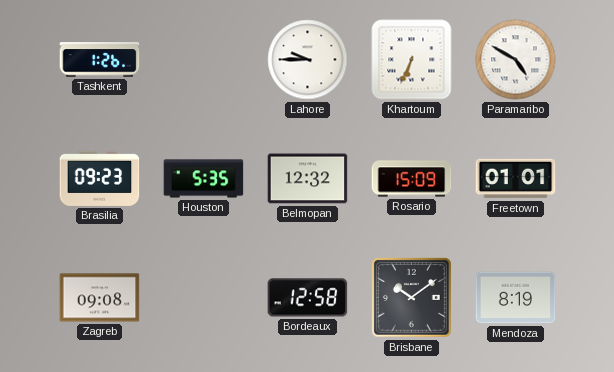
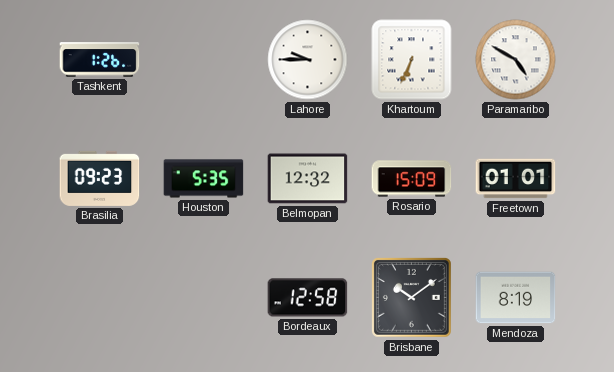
Zagreb: 09:08 -> none
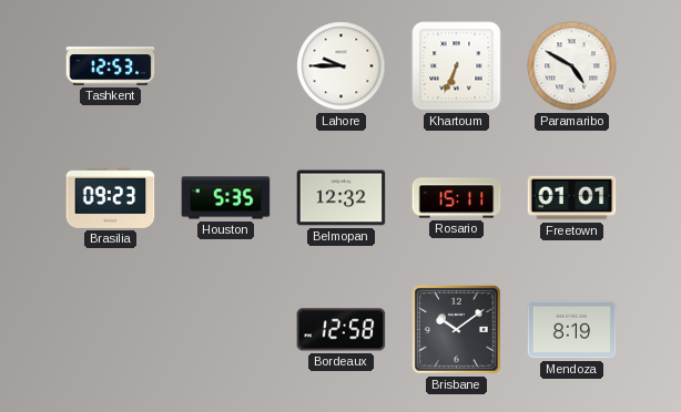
Tashkent: 1:26 -> 12:53
Rosario: 15:09 -> 15:11
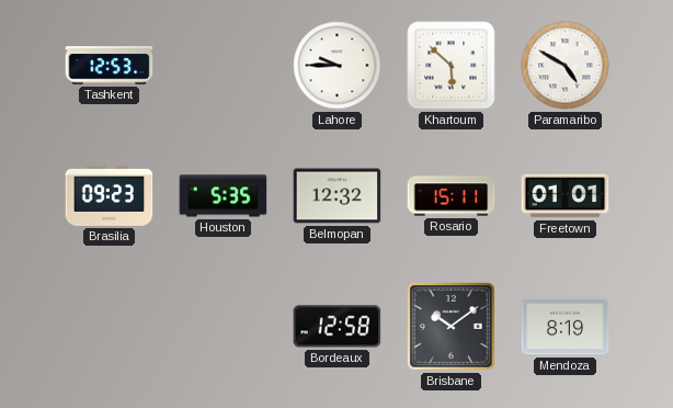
Khartoum: 6:34 -> 5:52
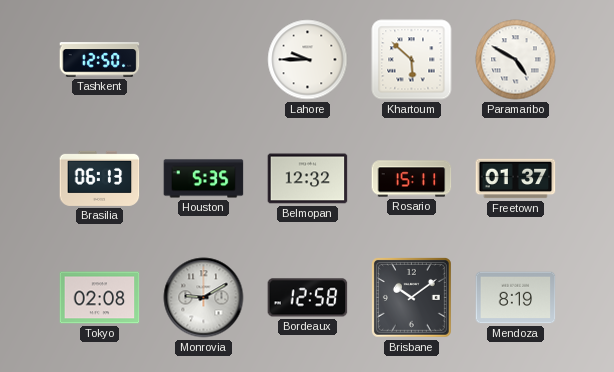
Tashkent: 12:53 -> 12:50
Brasilia: 09:23 -> 06:13
Freetown: 01:01 -> 01:37
Tokyo: none -> 02:08
Monrovia: none -> 9:10
